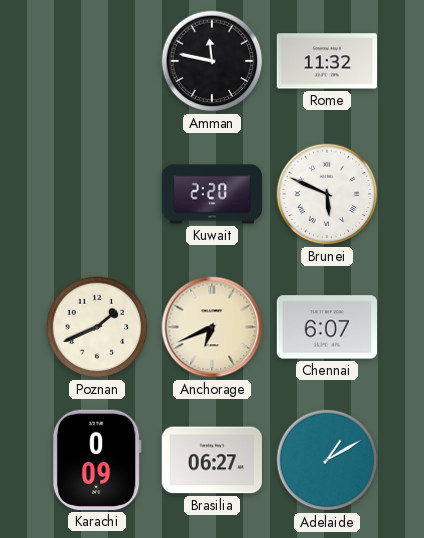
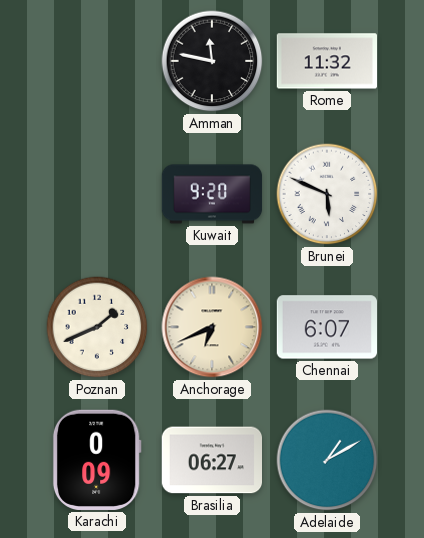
Kuwait: 2:20 -> 9:20
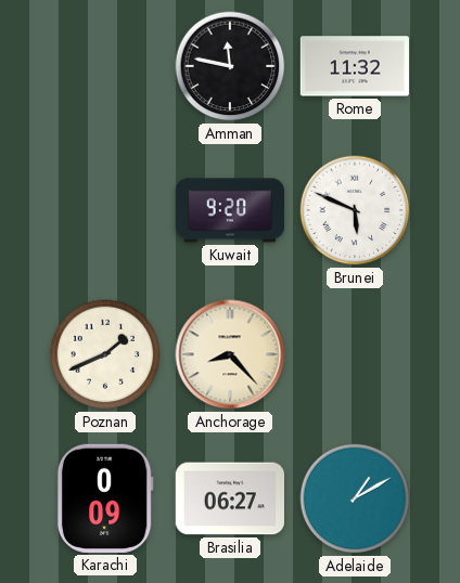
Anchorage: 6:41 -> 8:23
Chennai: 6:07 -> none
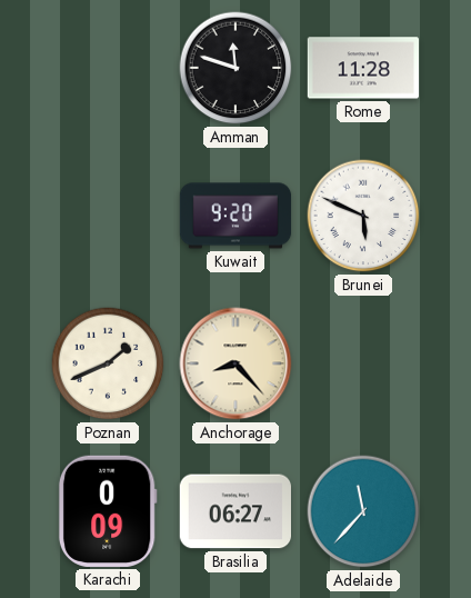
Amman: 11:47 -> 11:48
Rome: 11:32 -> 11:28
Adelaide: 1:10 -> 11:37
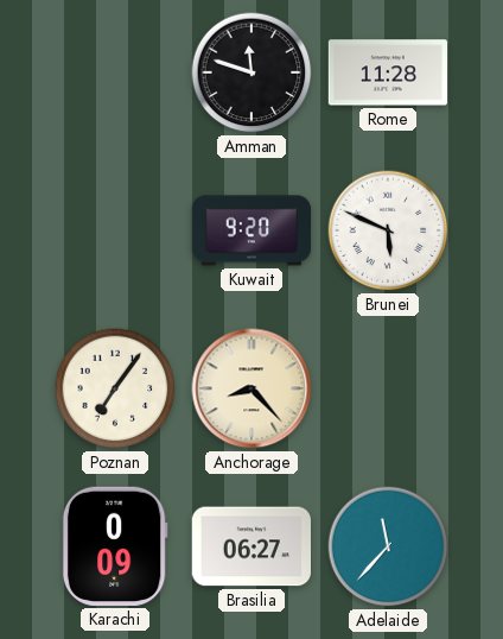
Poznan: 1:41 -> 7:06
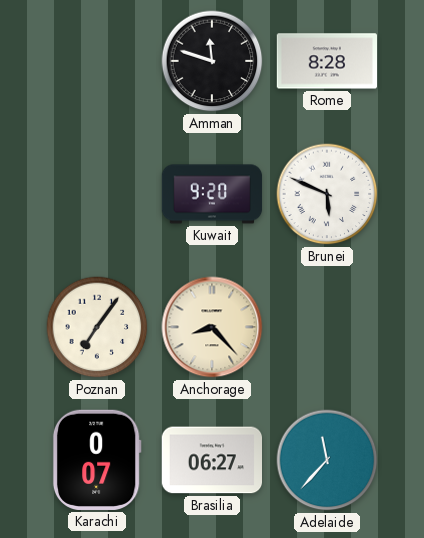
Rome: 11:28 -> 8:28
Karachi: 0:09 -> 0:07
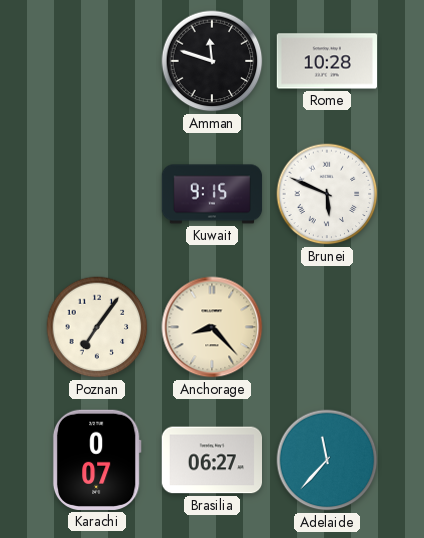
Rome: 8:28 -> 10:28
Kuwait: 9:20 -> 9:15
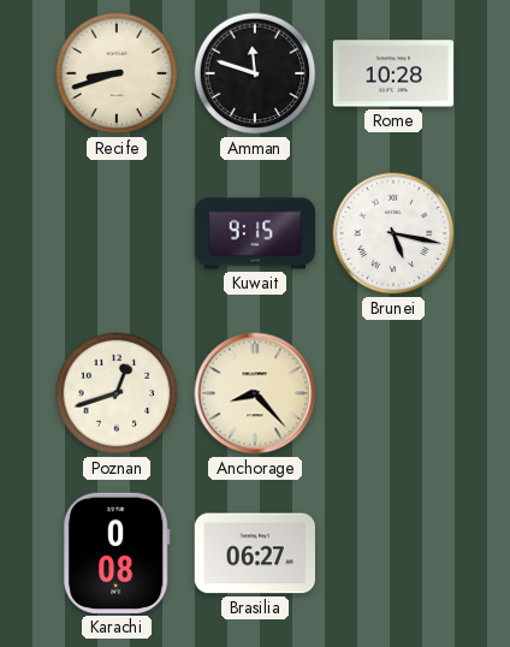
Recife: none -> 8:42
Brunei: 5:49 -> 5:17
Poznan: 7:06 -> 12:42
Karachi: 0:07 -> 0:08
Adelaide: 11:37 -> none
